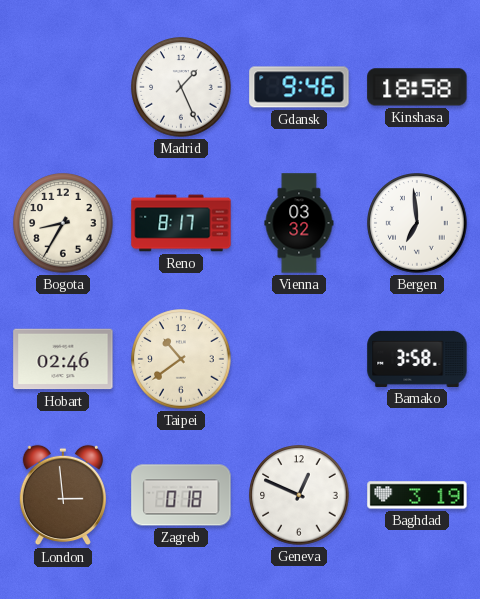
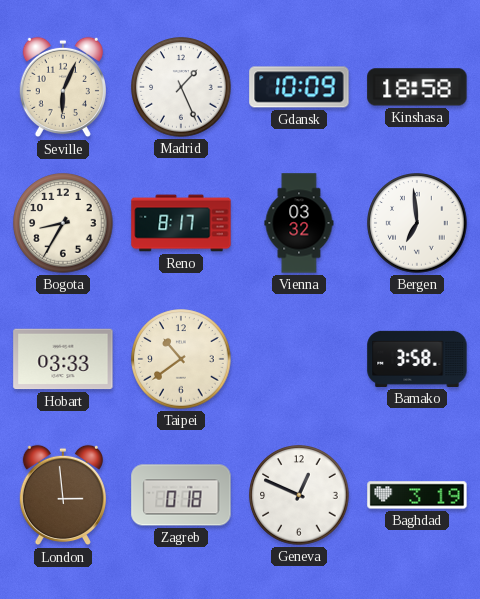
Seville: none -> 6:04
Gdansk: 9:46 -> 10:09
Hobart: 02:46 -> 03:33
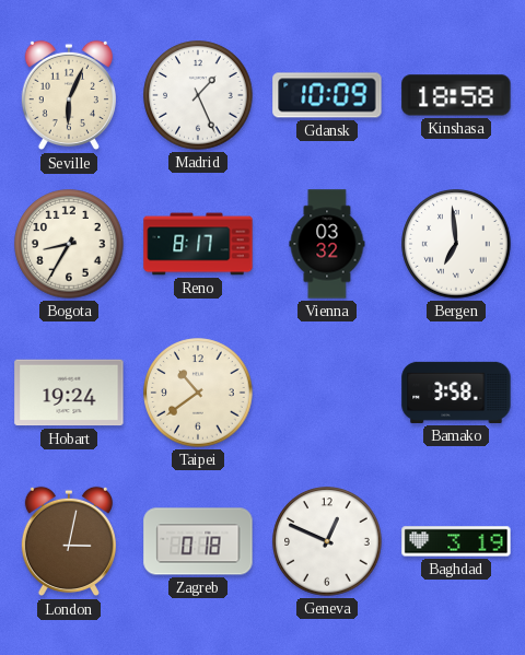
Hobart: 03:33 -> 19:24
London: 2:59 -> 3:02
